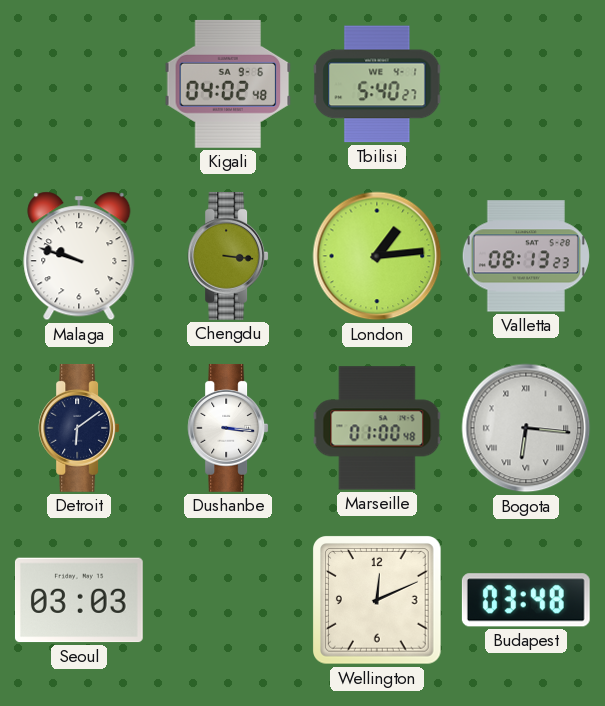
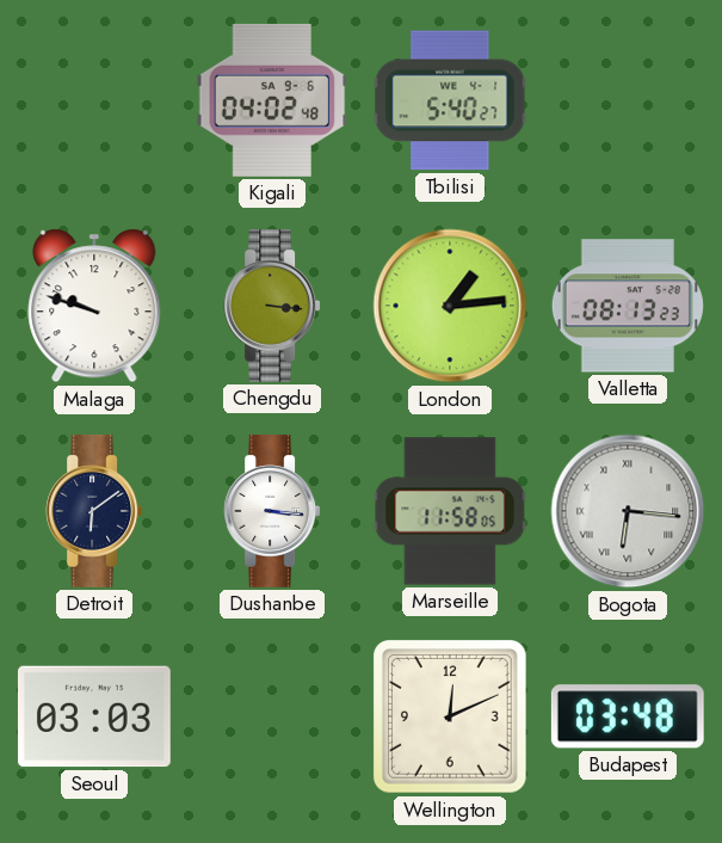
Marseille: 01:00 -> 11:58
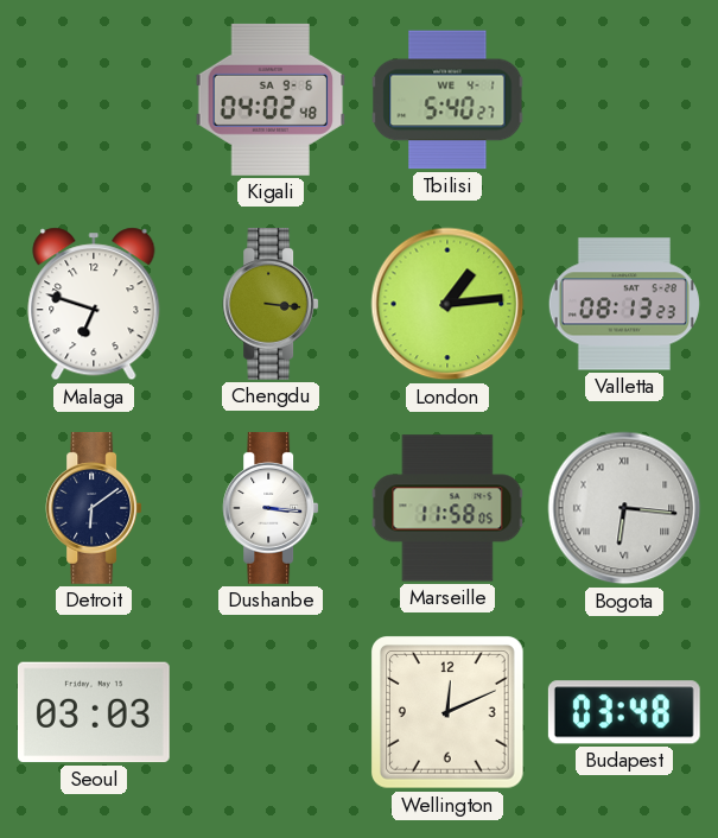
Malaga: 9:48 -> 6:48
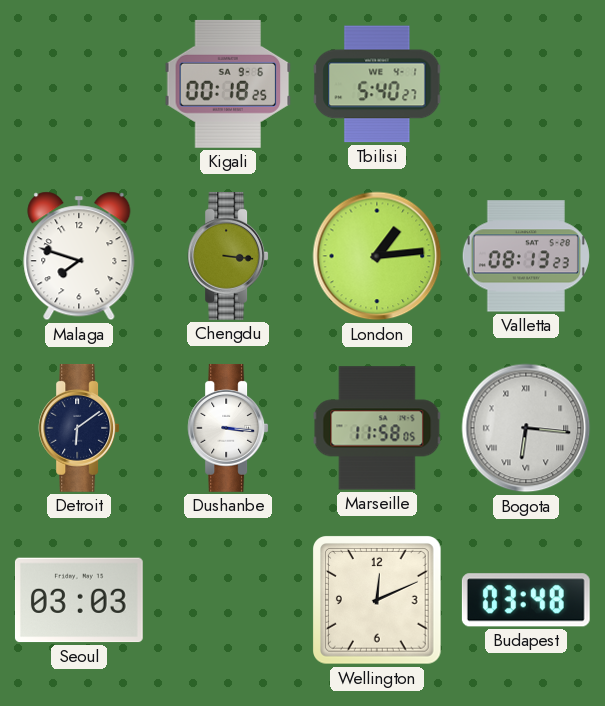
Kigali: 04:02 -> 00:18
Malaga: 6:48 -> 7:48
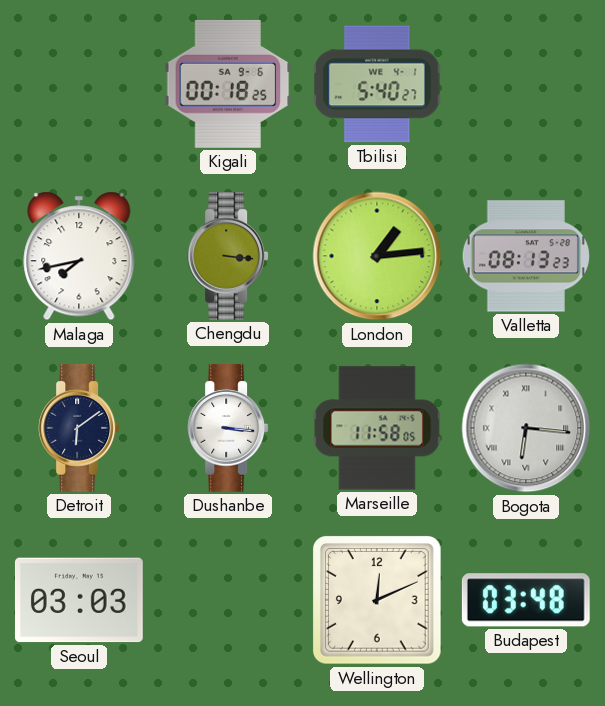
Malaga: 7:48 -> 7:43
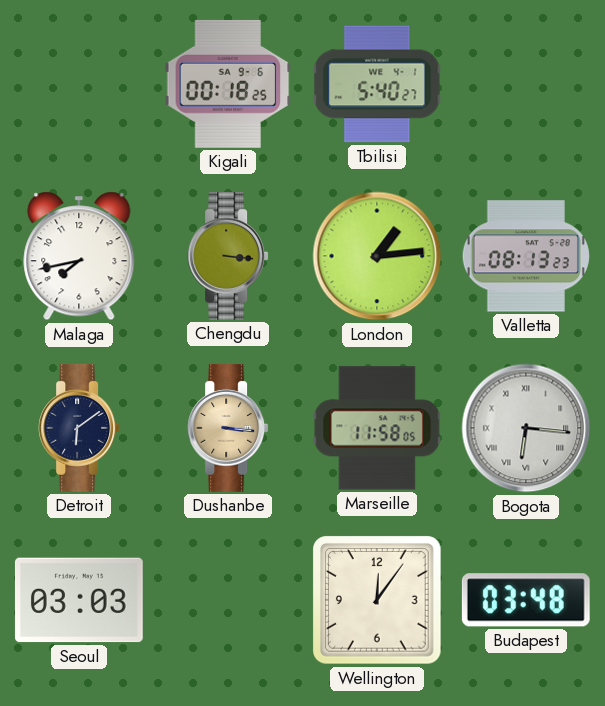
Dushanbe dial: white -> champagne
Wellington: 12:11 -> 12:06
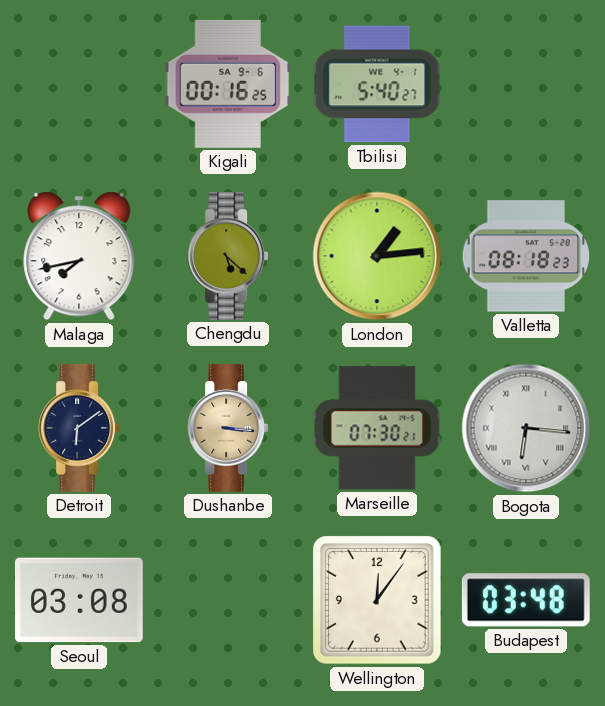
Kigali: 00:18 -> 00:16
Chengdu: 3:16 -> 5:22
Valletta: 08:13 -> 08:18
Marseille: 11:58 -> 07:30
Seoul: 03:03 -> 03:08
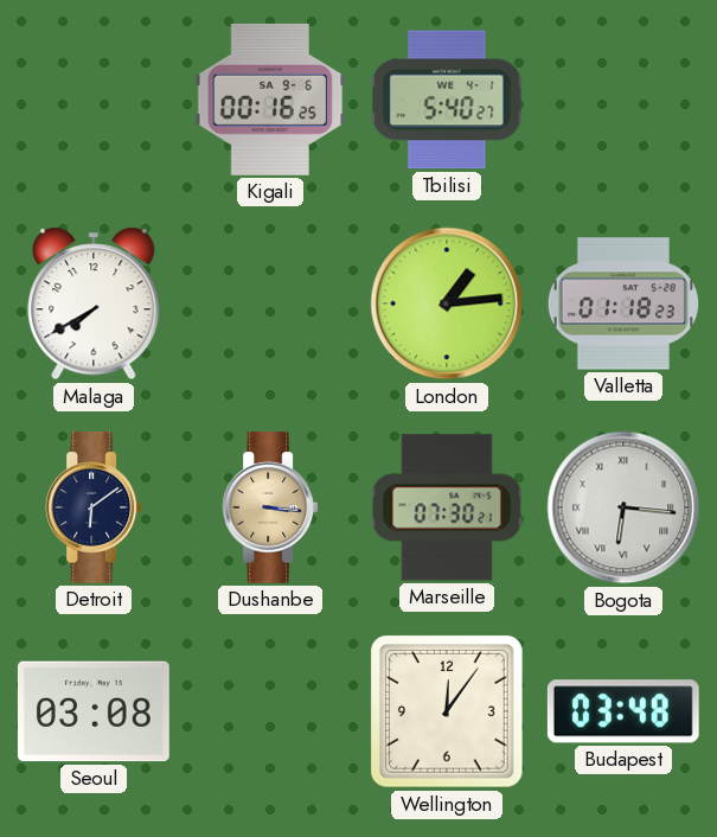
Malaga: 7:43 -> 7:40
Chengdu: 5:22 -> none
Valletta: 08:18 -> 01:18
